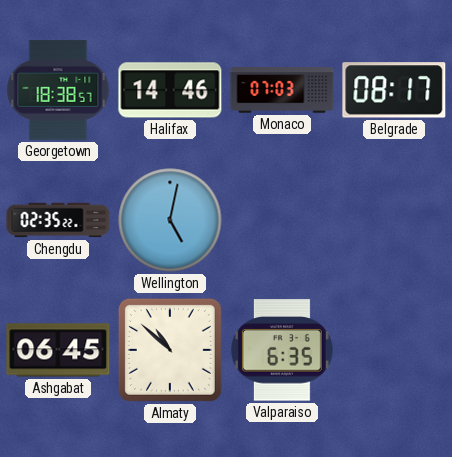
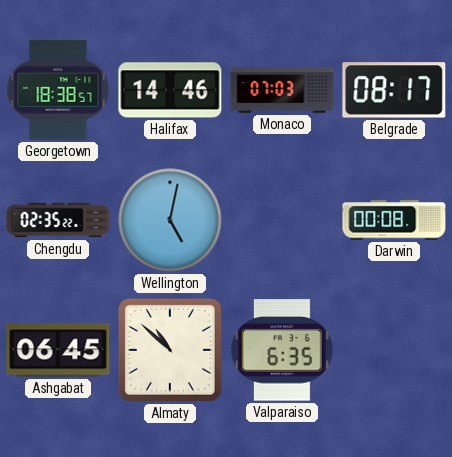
Darwin: none -> 00:08
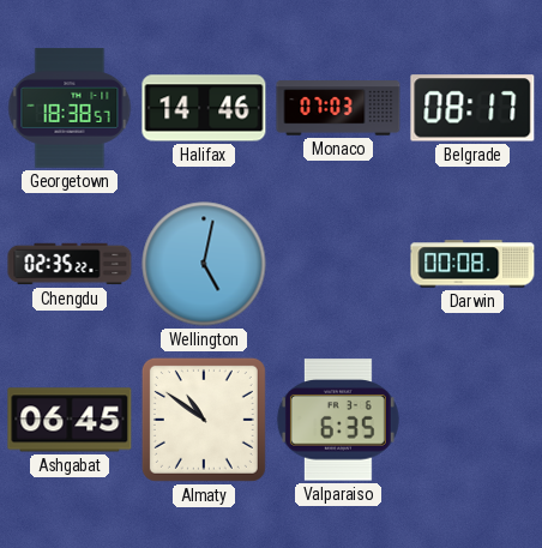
Almaty: 10:52 -> 10:51
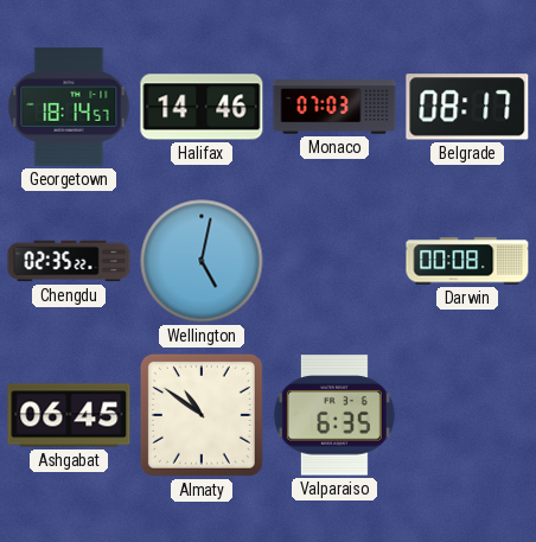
Georgetown: 18:38 -> 18:14
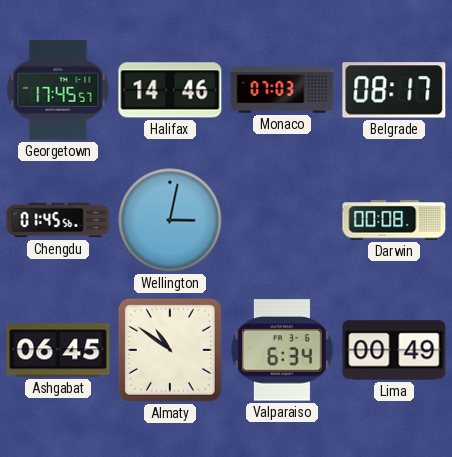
Georgetown: 18:14 -> 17:45
Chengdu: 02:35 -> 01:45
Wellington: 5:02 -> 3:02
Valparaiso: 6:35 -> 6:34
Lima: none -> 00:49
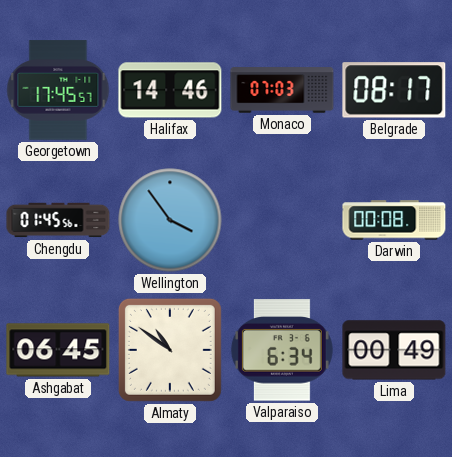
Wellington: 3:02 -> 3:54
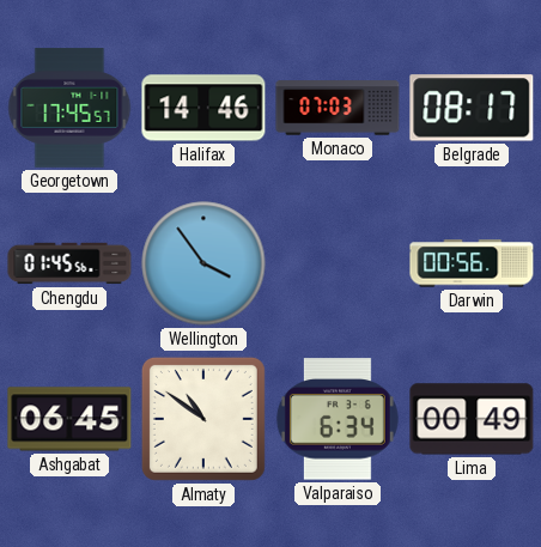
Darwin: 00:08 -> 00:56
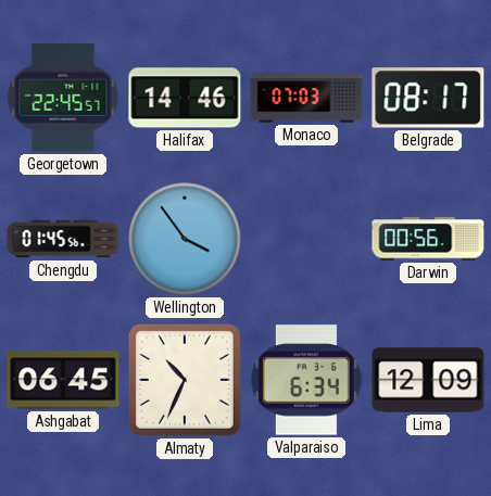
Georgetown: 17:45 -> 22:45
Almaty: 10:51 -> 10:34
Lima: 00:49 -> 12:09
